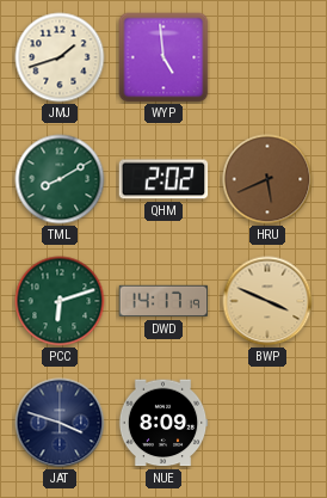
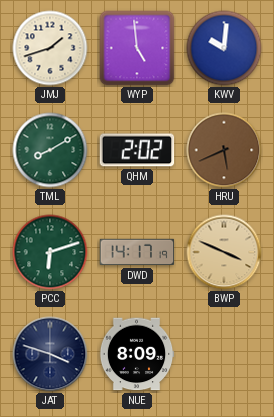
KWV: none -> 10:01
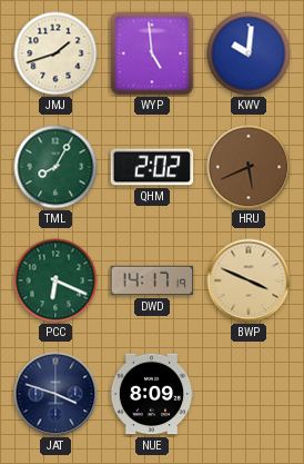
TML: 8:10 -> 8:05
PCC: 6:12 -> 6:19
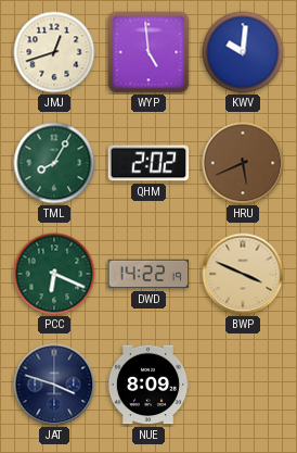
JMJ: 1:42 -> 12:42
DWD: 14:17 -> 14:22
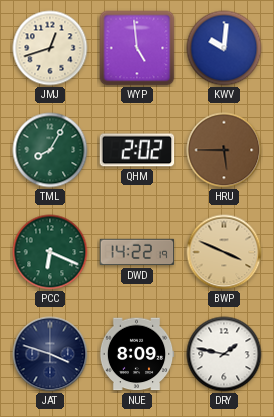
HRU: 5:41 -> 5:45
DRY: none -> 1:47
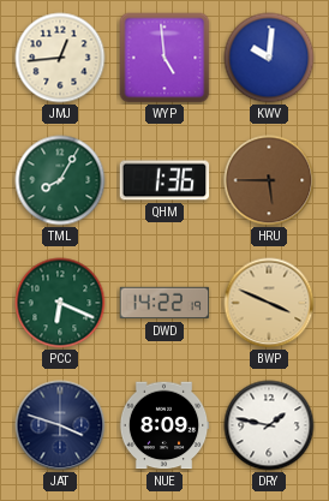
JMJ: 12:42 -> 12:44
QHM: 2:02 -> 1:36
